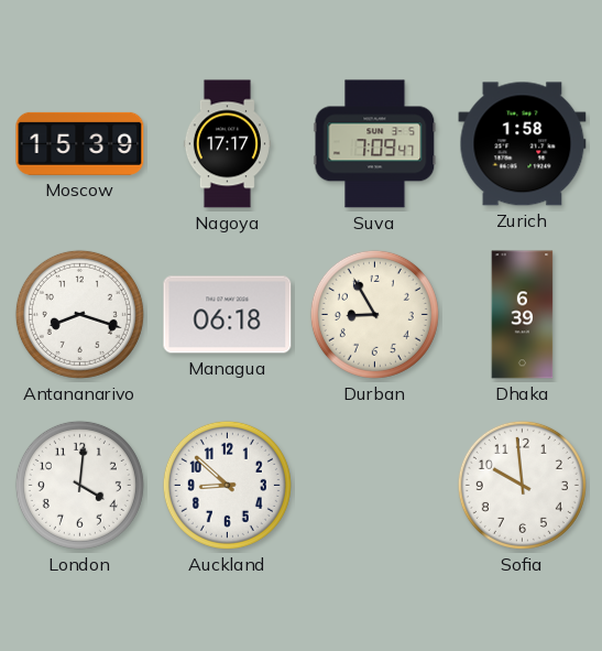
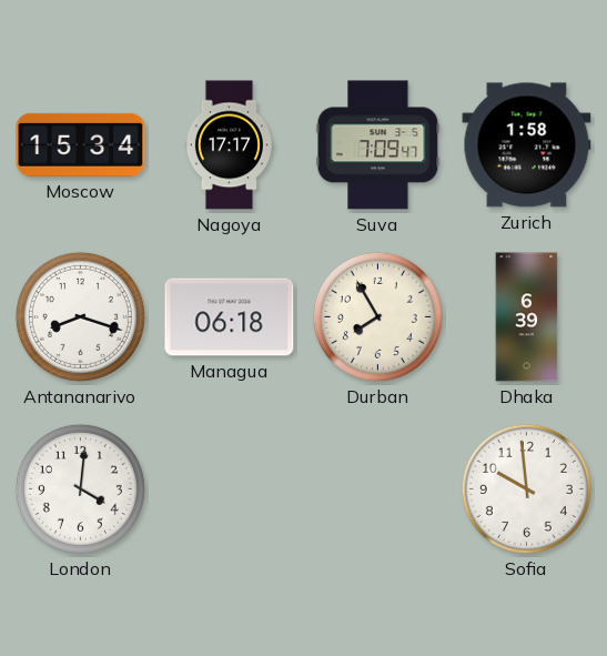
Moscow: 15:39 -> 15:34
Durban: 8:55 -> 7:55
Auckland: 8:52 -> none
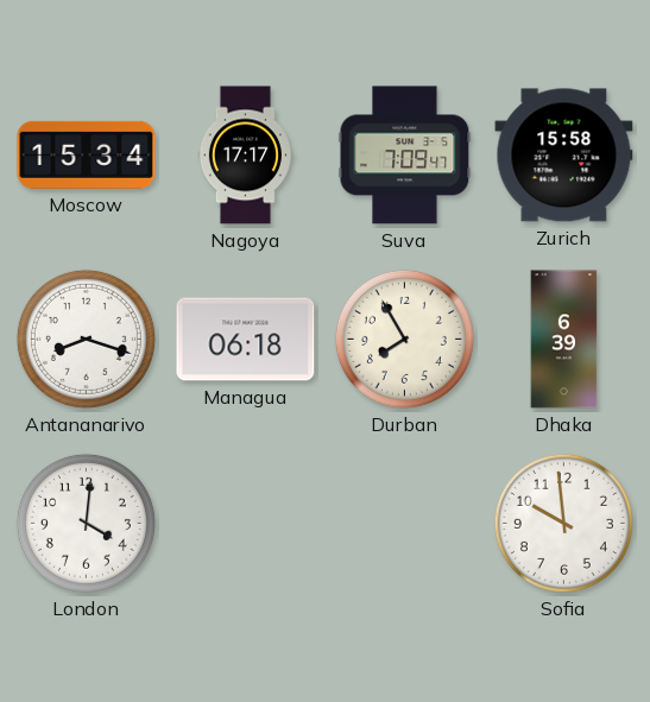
Zurich: 1:58 -> 15:58
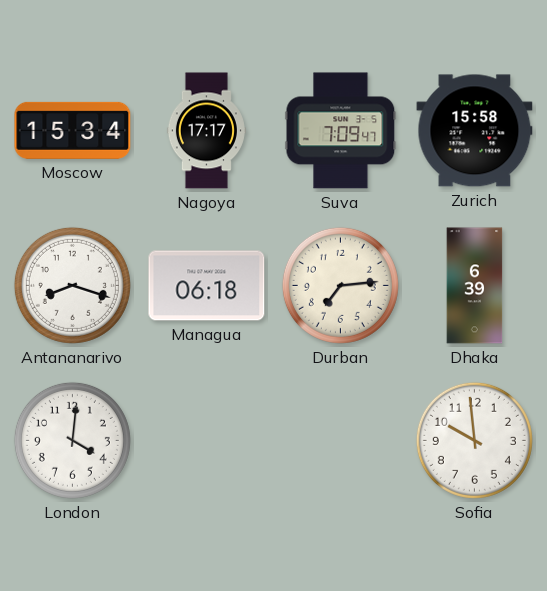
Durban: 7:55 -> 7:14
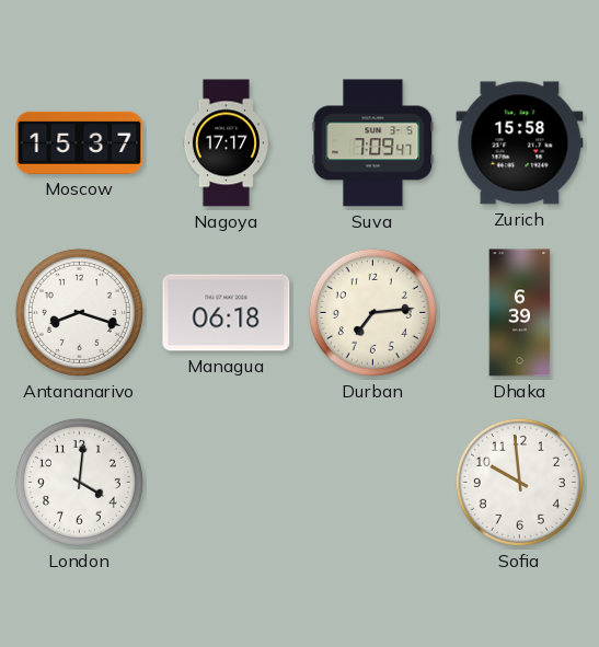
Moscow: 15:34 -> 15:37
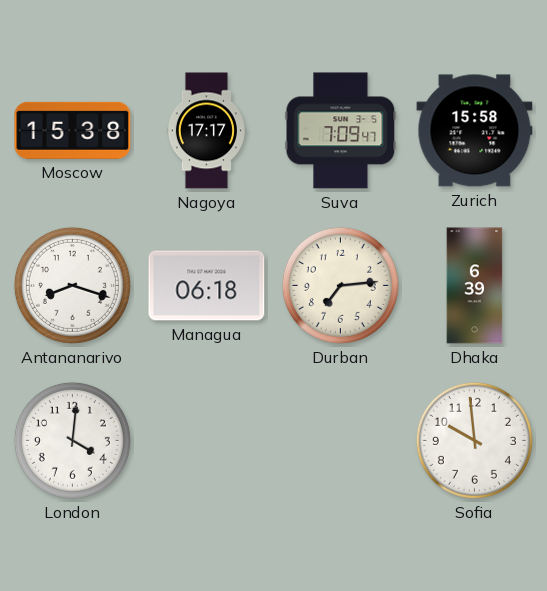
Moscow: 15:37 -> 15:38
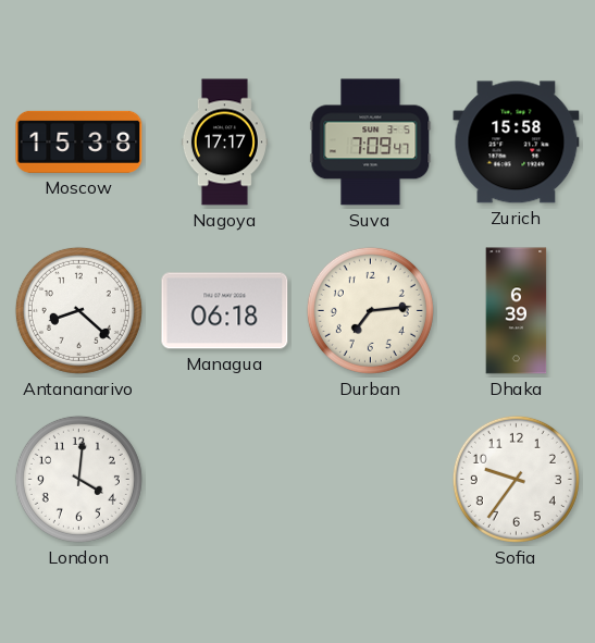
Antananarivo: 8:18 -> 8:22
Sofia: 9:59 -> 9:36
